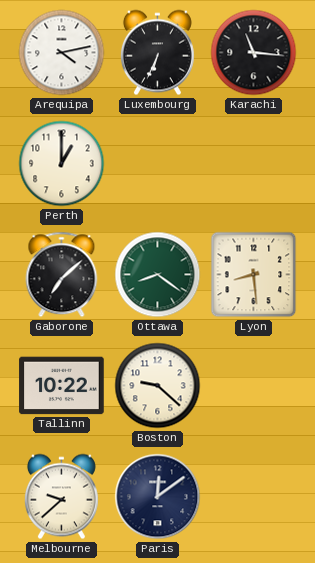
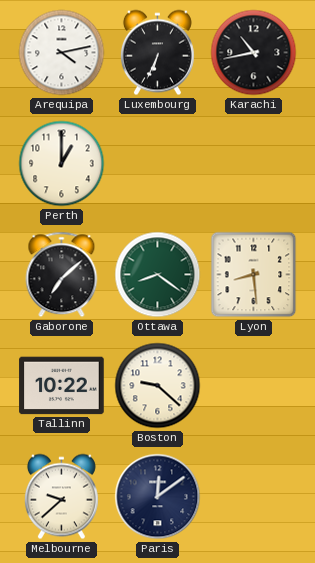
Karachi: 11:16 -> 10:43
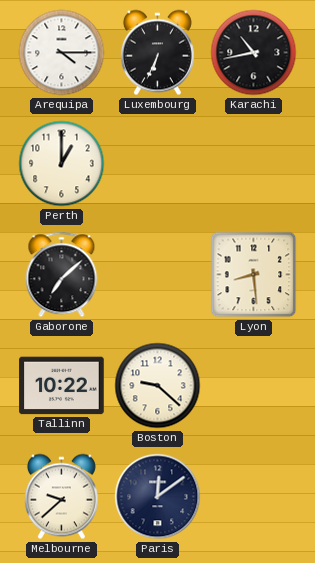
Arequipa: 4:13 -> 4:15
Ottawa: 8:21 -> none
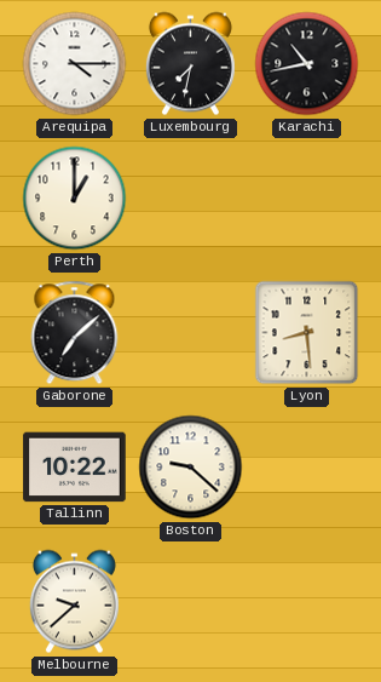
Luxembourg: 6:34 -> 7:32
Paris: 12:09 -> none
